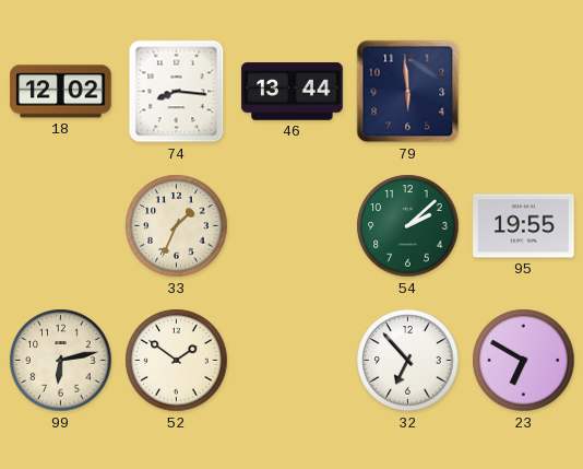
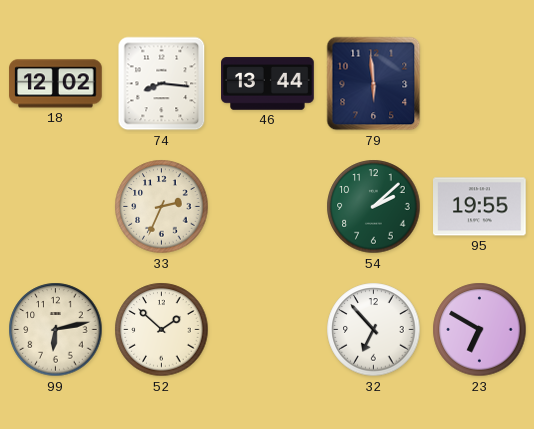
33: 1:34 -> 2:34
52: 1:51 -> 1:52
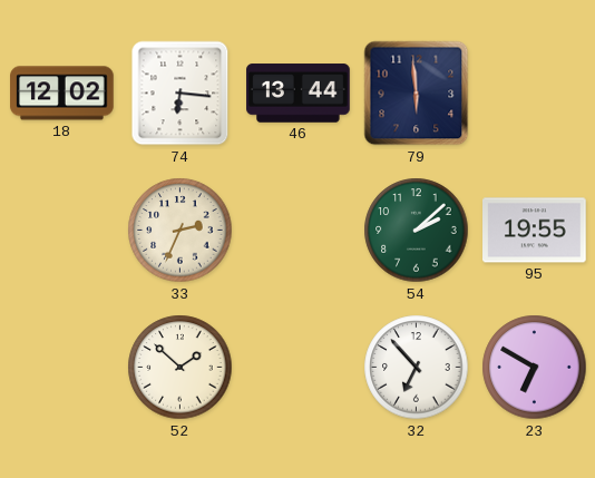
74: 8:16 -> 6:16
99: 6:13 -> none
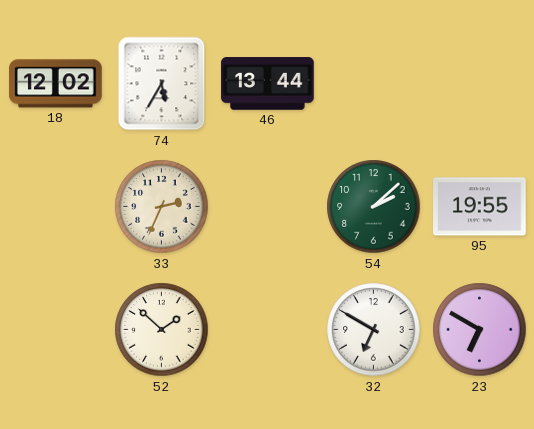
74: 6:16 -> 5:35
79: 5:59 -> none
32: 6:53 -> 6:50
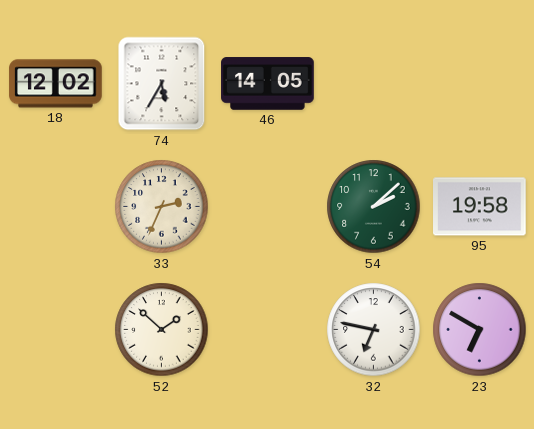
46: 13:44 -> 14:05
95: 19:55 -> 19:58
32: 6:50 -> 6:47
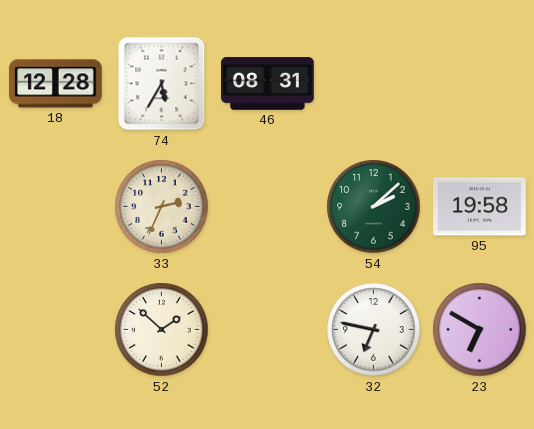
18: 12:02 -> 12:28
46: 14:05 -> 08:31
